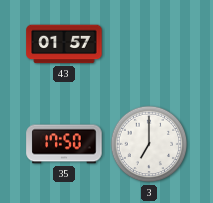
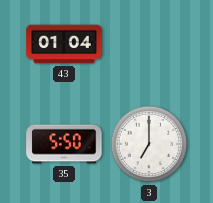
43: 01:57 -> 01:04
35: 17:50 -> 5:50
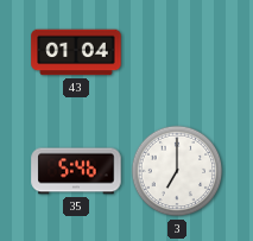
35: 5:50 -> 5:46
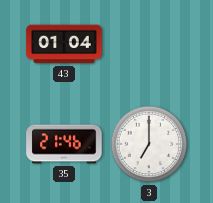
35: 5:46 -> 21:46
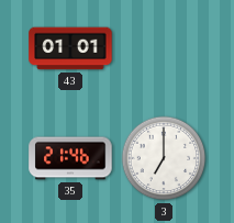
43: 01:04 -> 01:01
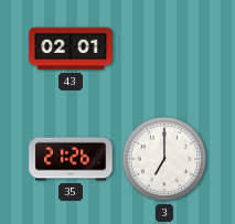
43: 01:01 -> 02:01
35: 21:46 -> 21:26
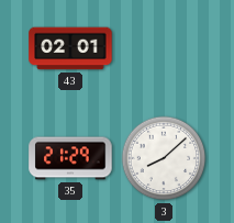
35: 21:26 -> 21:29
3: 7:00 -> 8:08
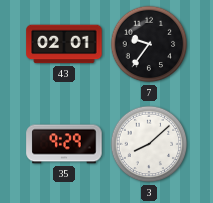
7: none -> 9:36
35: 21:29 -> 9:29
